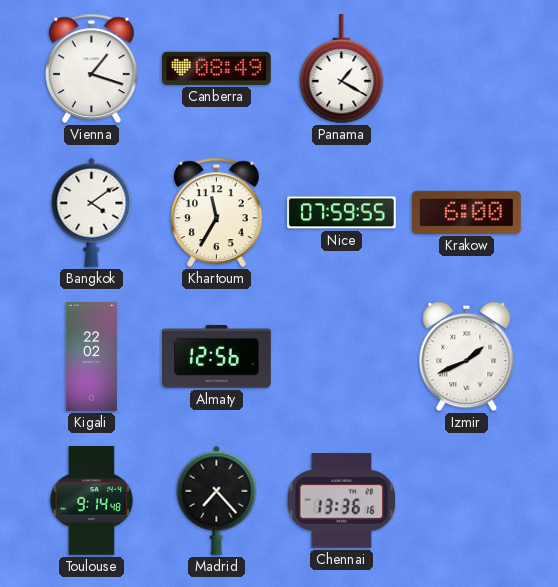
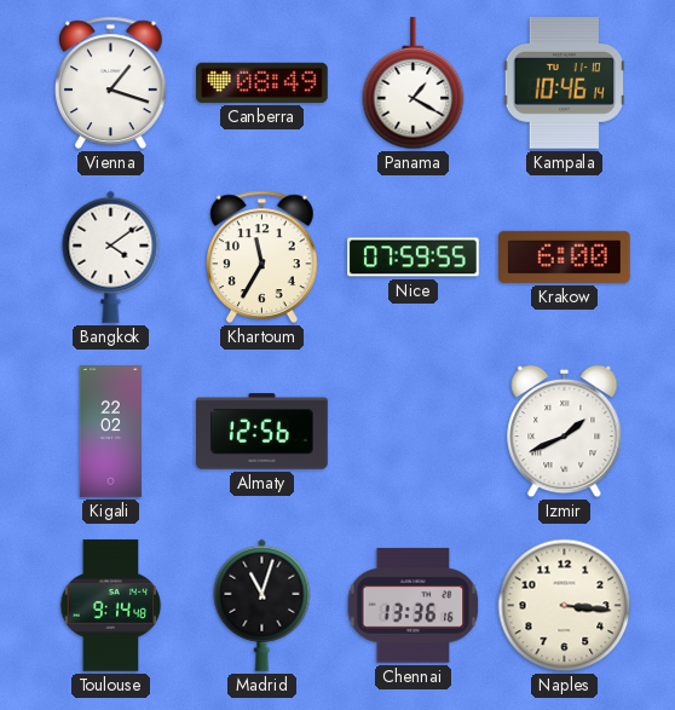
Kampala: none -> 10:46
Madrid: 7:23 -> 11:03
Naples: none -> 3:16
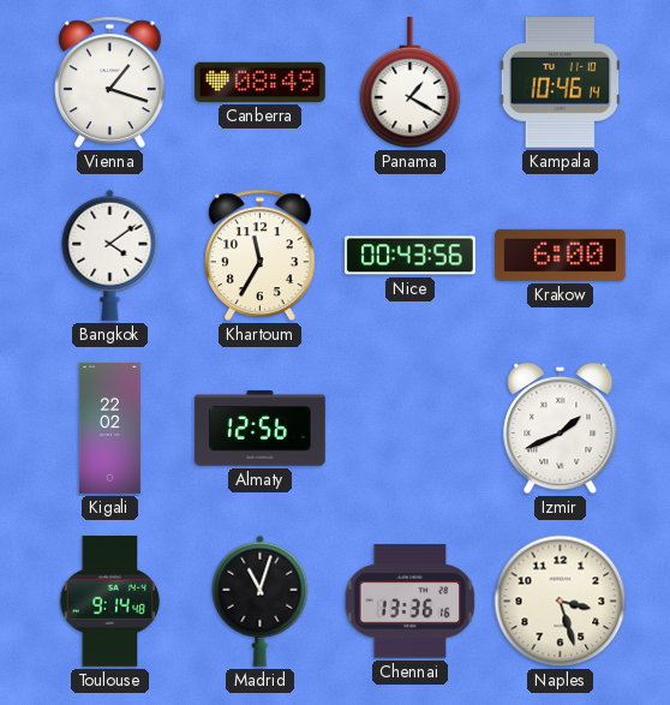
Nice: 07:59 -> 00:43
Naples: 3:16 -> 3:27
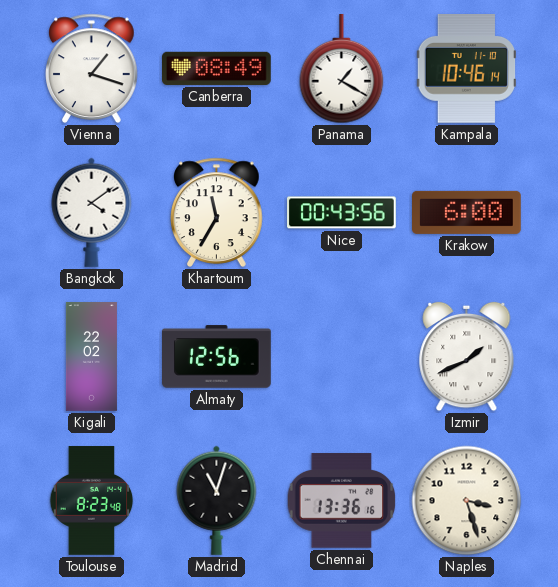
Toulouse: 9:14 -> 8:23
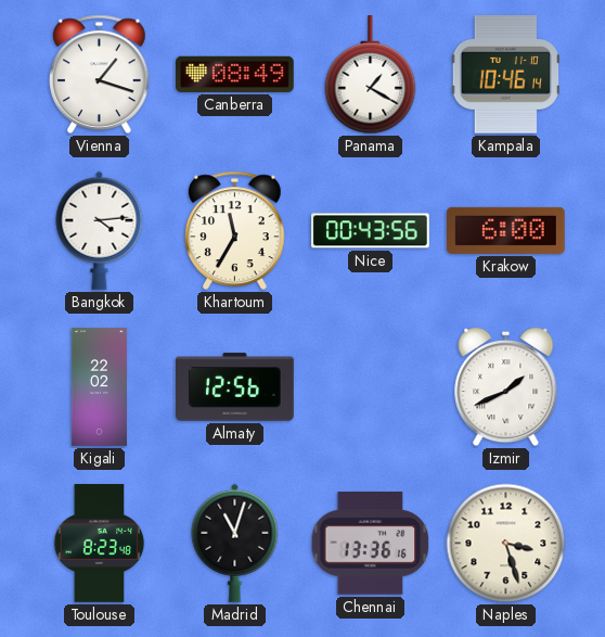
Bangkok: 4:09 -> 4:14
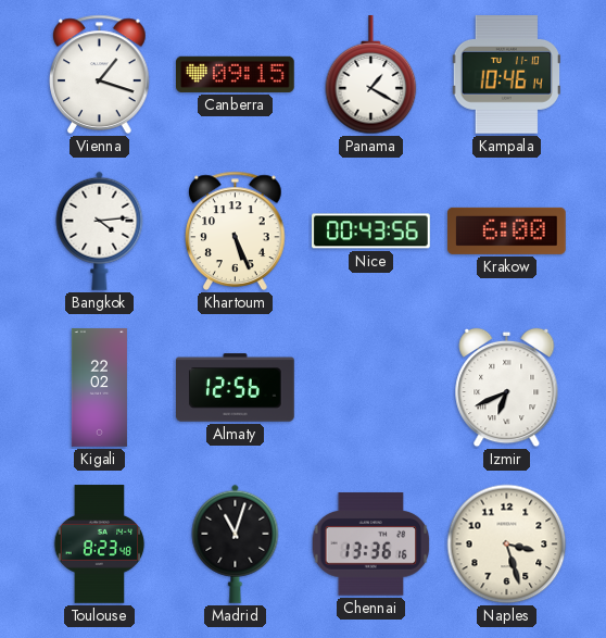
Canberra: 08:49 -> 09:15
Khartoum: 11:35 -> 5:26
Izmir: 1:41 -> 6:41
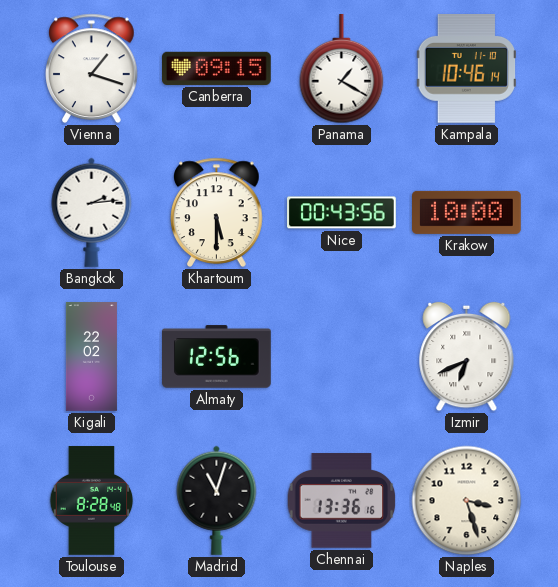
Bangkok: 4:14 -> 2:14
Khartoum: 5:26 -> 5:30
Krakow: 6:00 -> 10:00
Toulouse: 8:23 -> 8:28
